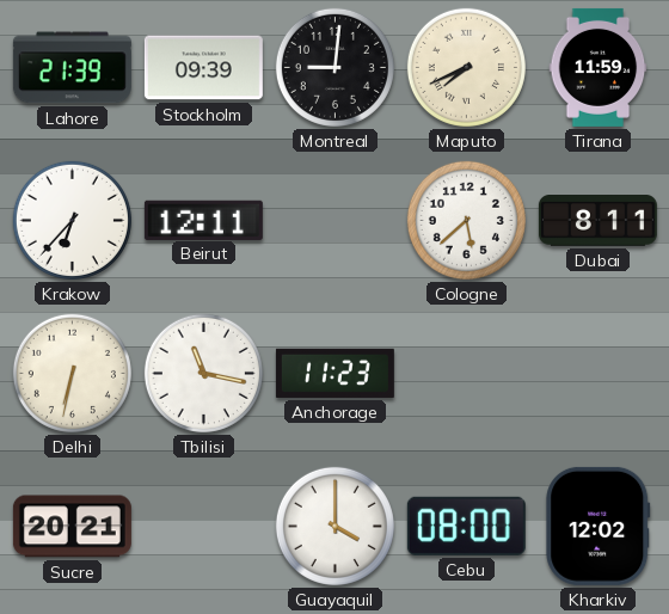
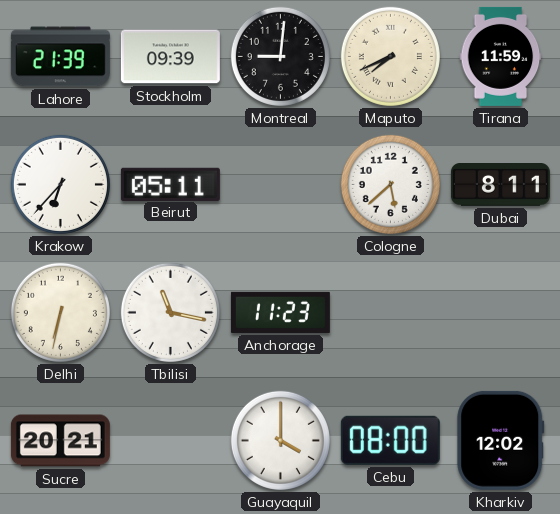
Beirut: 12:11 -> 05:11
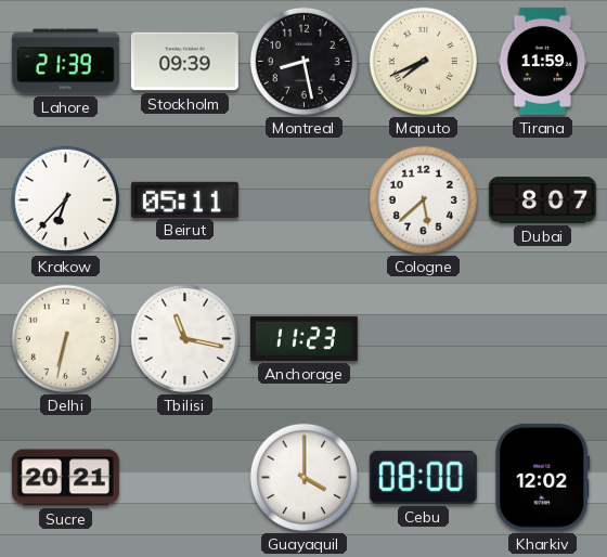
Montreal: 9:01 -> 8:28
Dubai: 8:11 -> 8:07
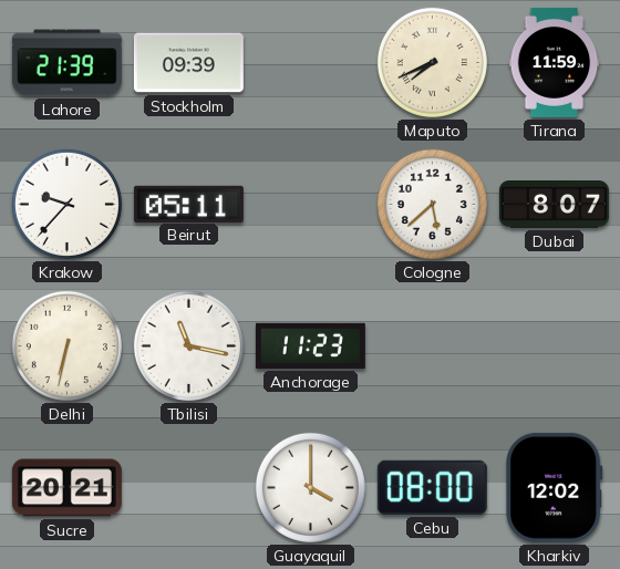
Montreal: 8:28 -> none
Krakow: 6:37 -> 9:37
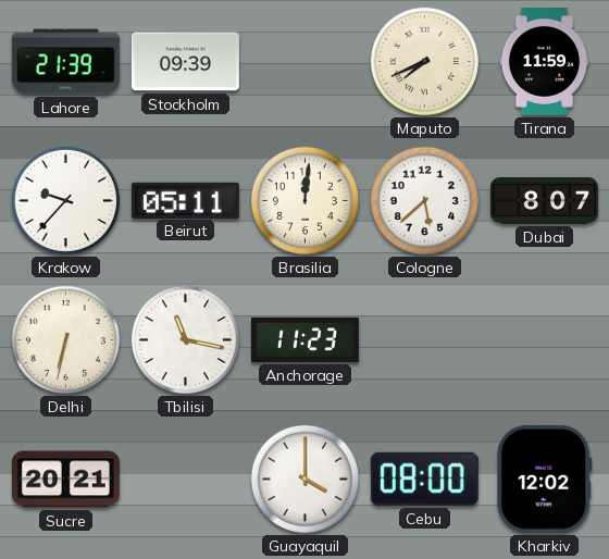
Brasilia: none -> 12:01
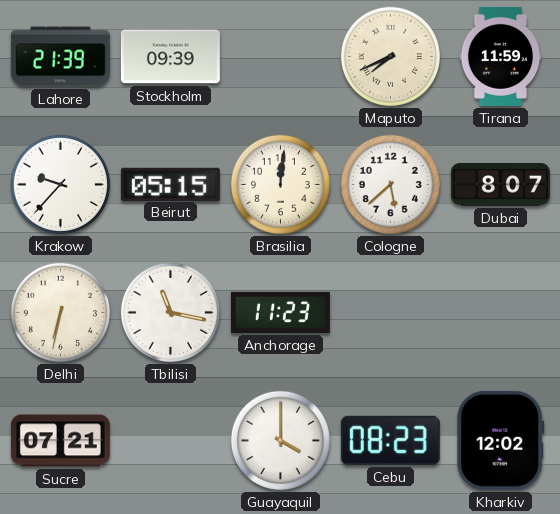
Beirut: 05:11 -> 05:15
Sucre: 20:21 -> 07:21
Cebu: 08:00 -> 08:23
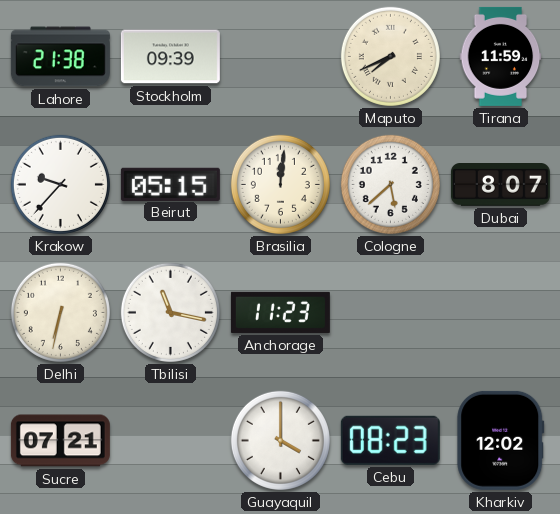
Lahore: 21:39 -> 21:38
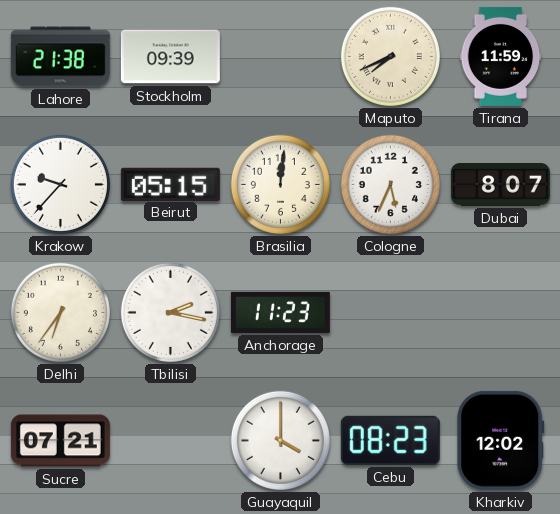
Cologne: 5:38 -> 5:34
Delhi: 6:32 -> 6:36
Tbilisi: 11:17 -> 2:17
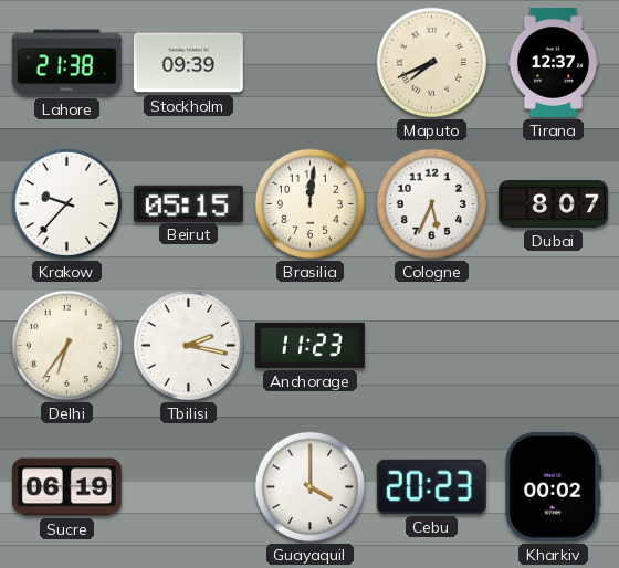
Tirana: 11:59 -> 12:37
Sucre: 07:21 -> 06:19
Cebu: 08:23 -> 20:23
Kharkiv: 12:02 -> 00:02
